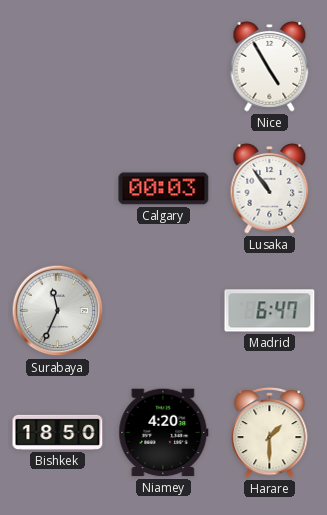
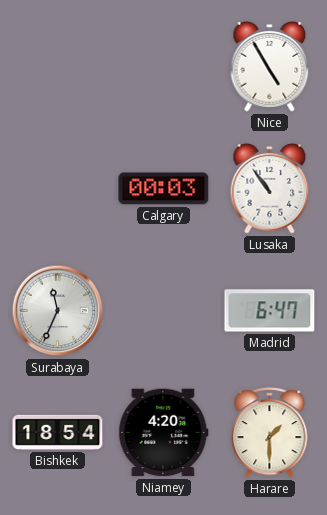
Bishkek: 18:50 -> 18:54
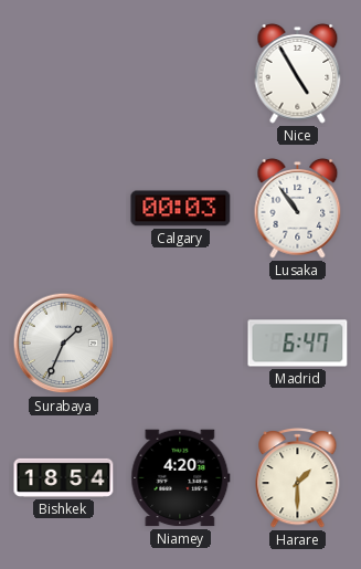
Surabaya: 11:34 -> 1:34
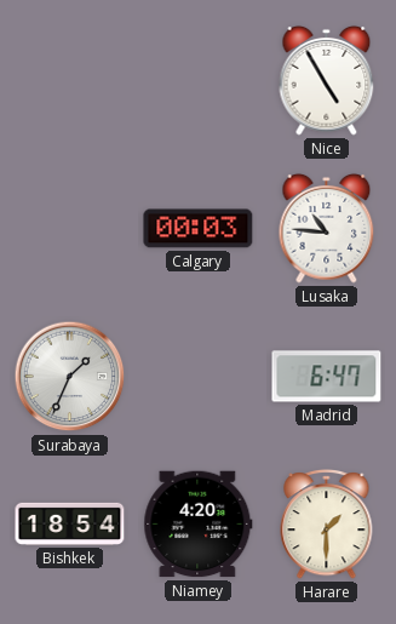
Lusaka: 10:54 -> 10:46
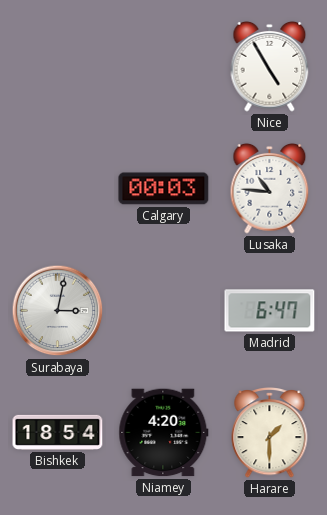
Surabaya: 1:34 -> 3:02
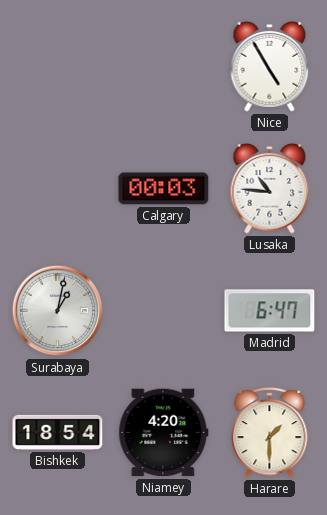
Surabaya: 3:02 -> 1:02
